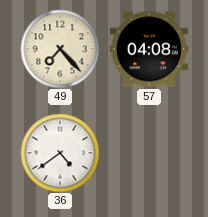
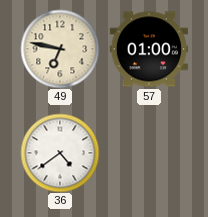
49: 7:23 -> 6:47
57: 04:08 -> 01:00
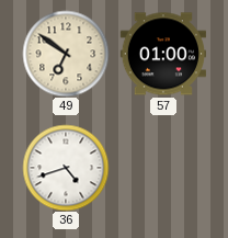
49: 6:47 -> 6:51
36: 4:39 -> 4:42
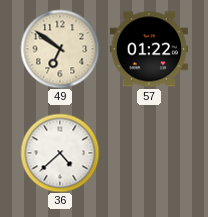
57: 01:00 -> 01:22
36: 4:42 -> 4:38
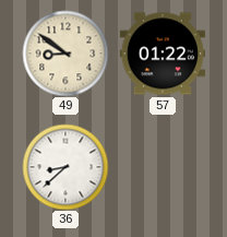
49: 6:51 -> 8:51
36: 4:38 -> 8:38
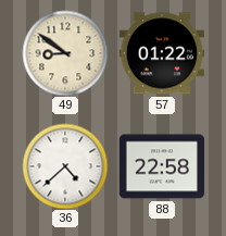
36: 8:38 -> 4:38
88: none -> 22:58
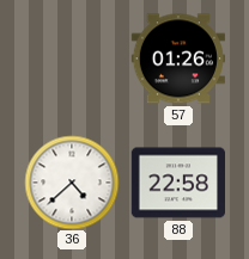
49: 8:51 -> none
57: 01:22 -> 01:26
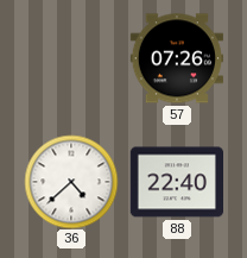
57: 01:26 -> 07:26
88: 22:58 -> 22:40
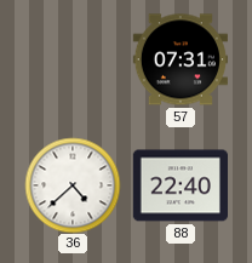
57: 07:26 -> 07:31
